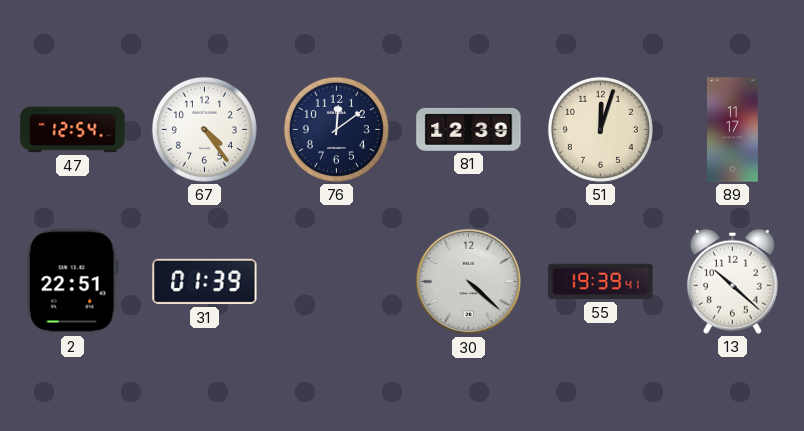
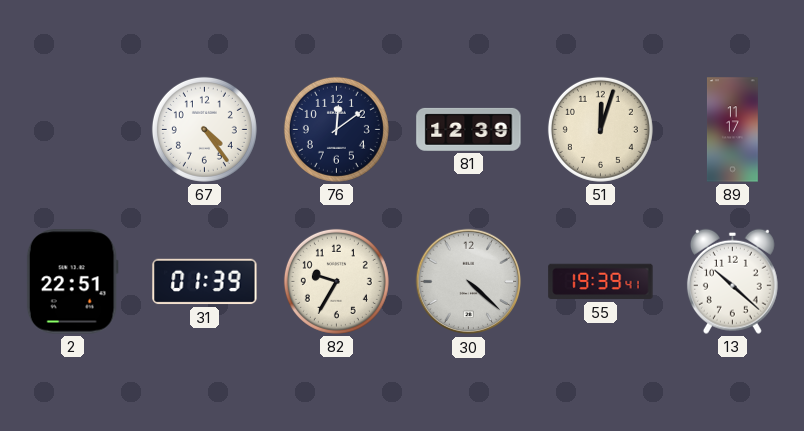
47: 12:54 -> none
82: none -> 9:35
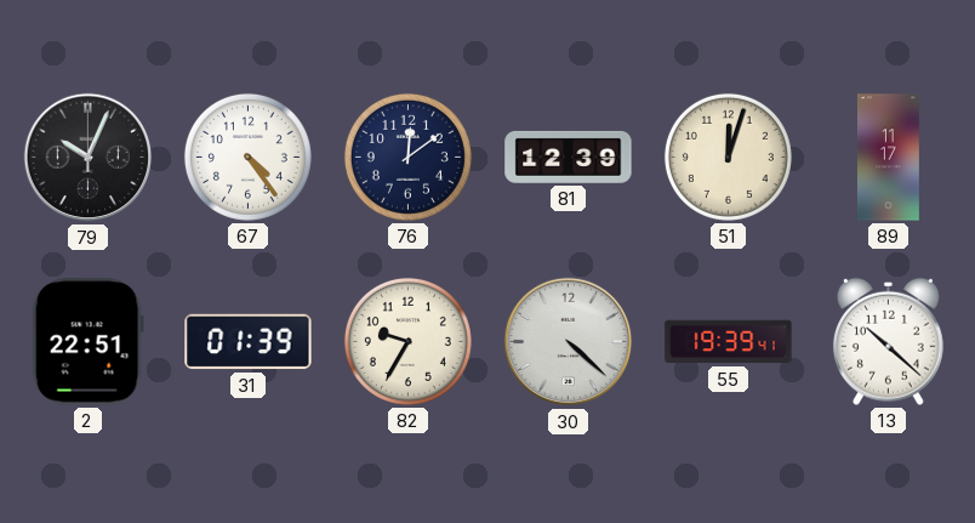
79: none -> 10:04
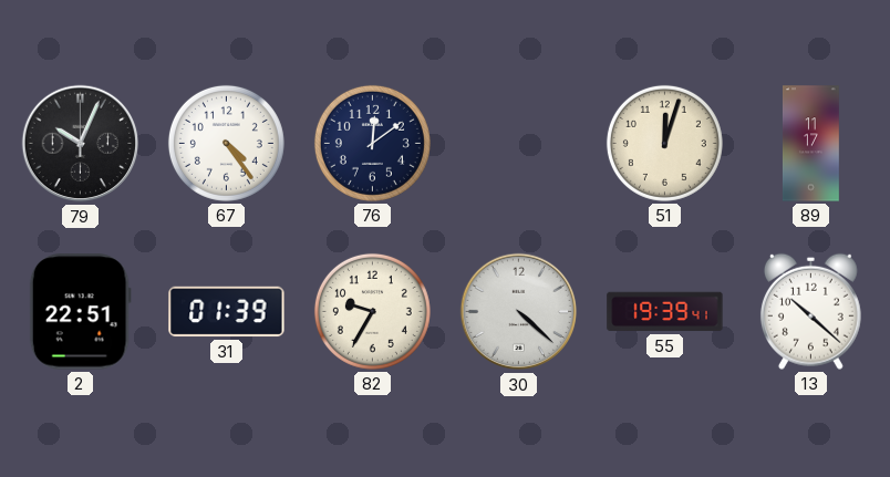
81: 12:39 -> none
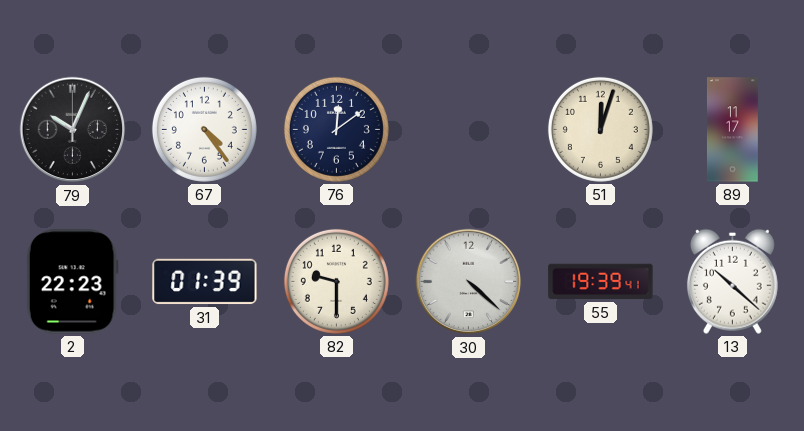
2: 22:51 -> 22:23
82: 9:35 -> 9:30
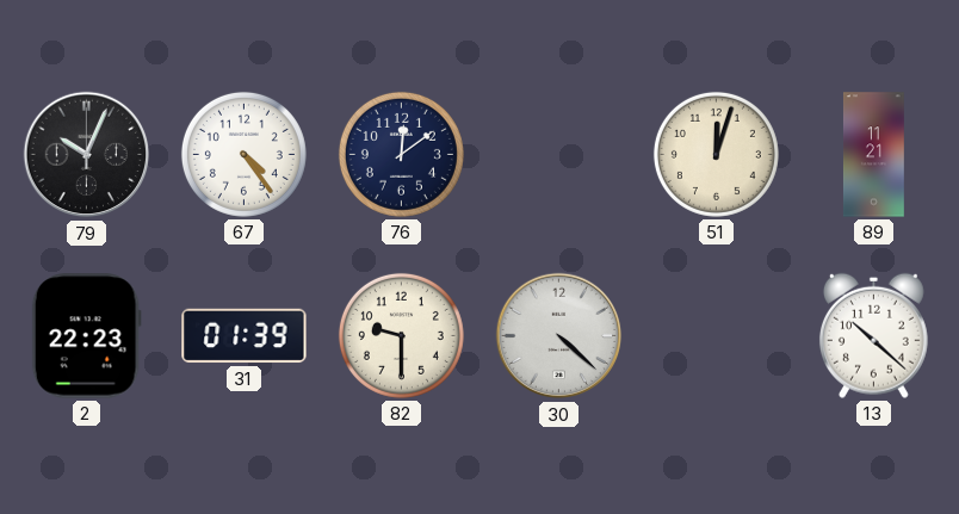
89: 11:17 -> 11:21
55: 19:39 -> none
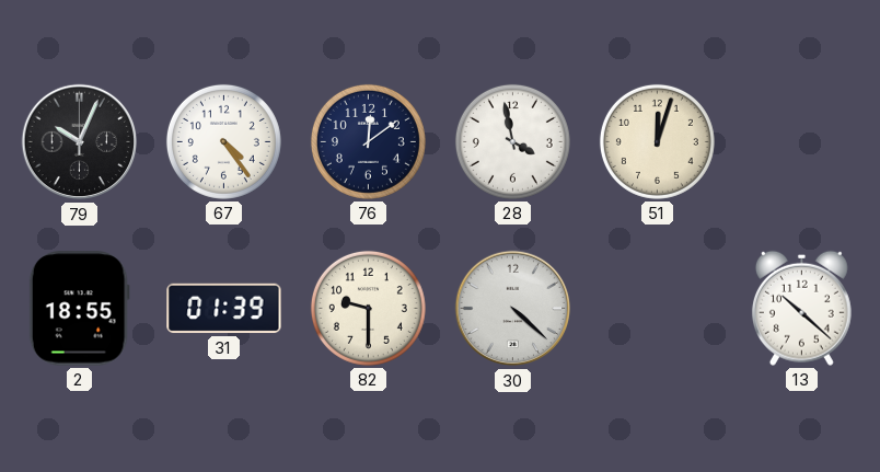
28: none -> 3:58
89: 11:21 -> none
2: 22:23 -> 18:55
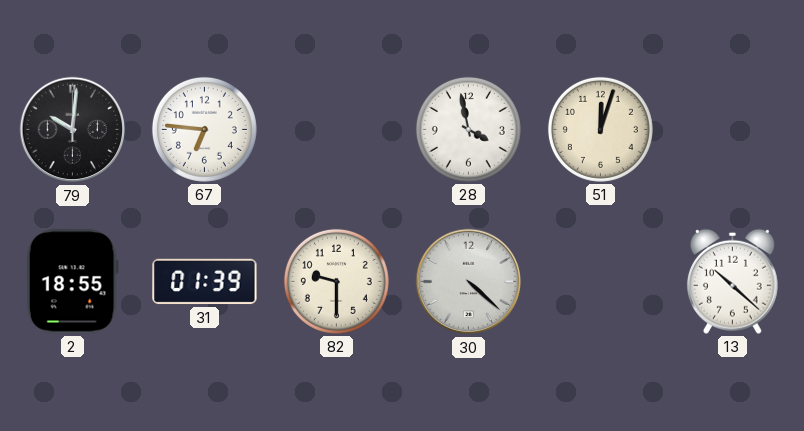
79: 10:04 -> 10:01
67: 4:24 -> 6:46
76: 12:09 -> none
